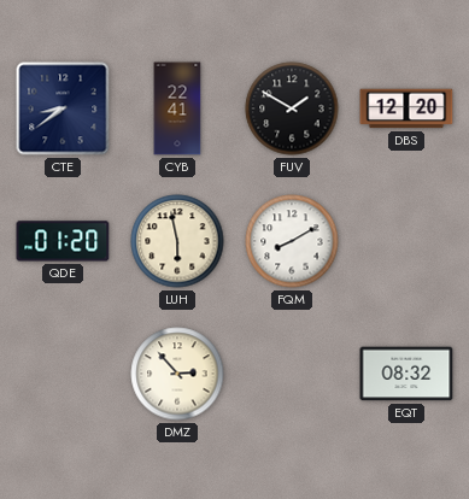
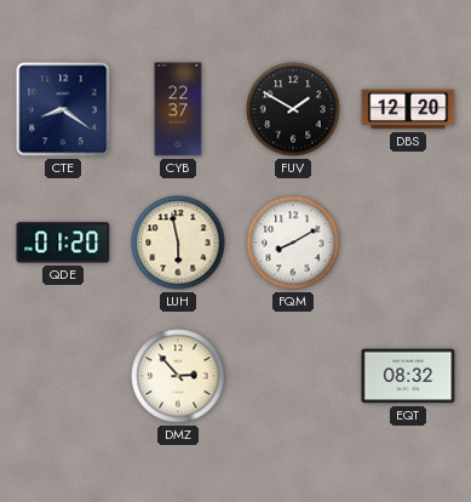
CTE: 8:39 -> 8:21
CYB: 22:41 -> 22:37
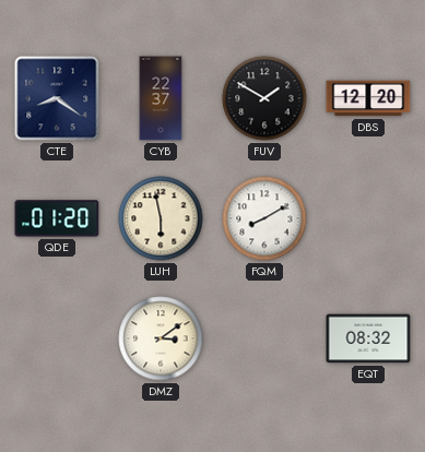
DMZ: 2:53 -> 3:09
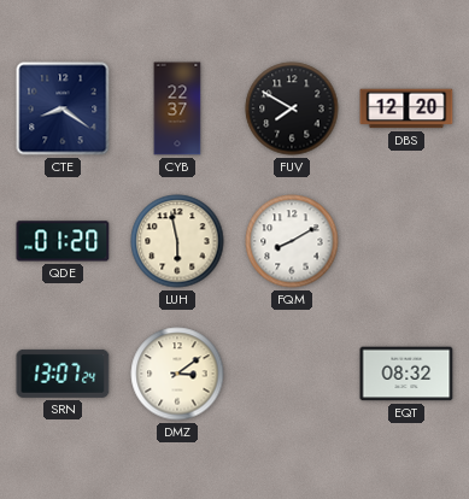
FUV: 1:50 -> 7:50
SRN: none -> 13:07
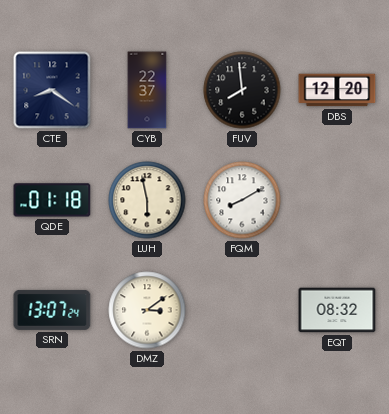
FUV: 7:50 -> 7:59
QDE: 01:20 -> 01:18
